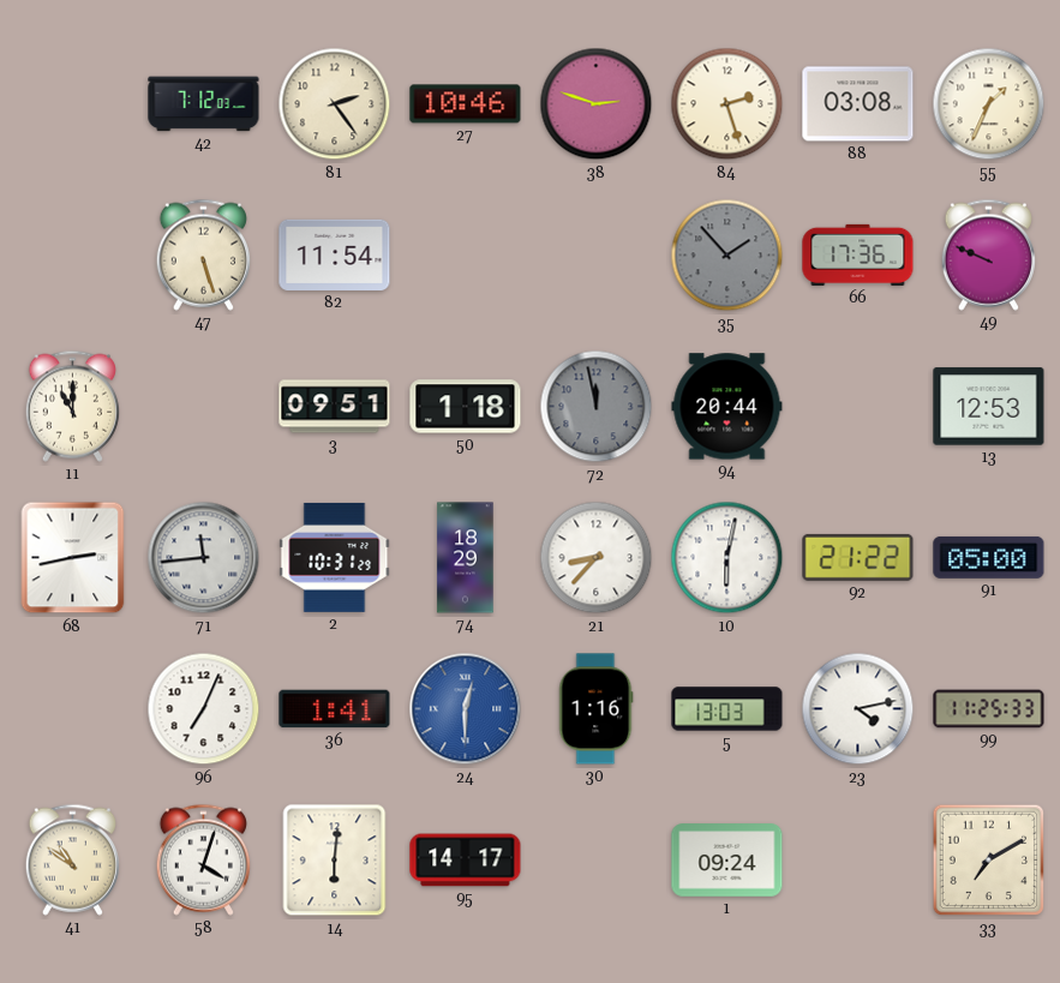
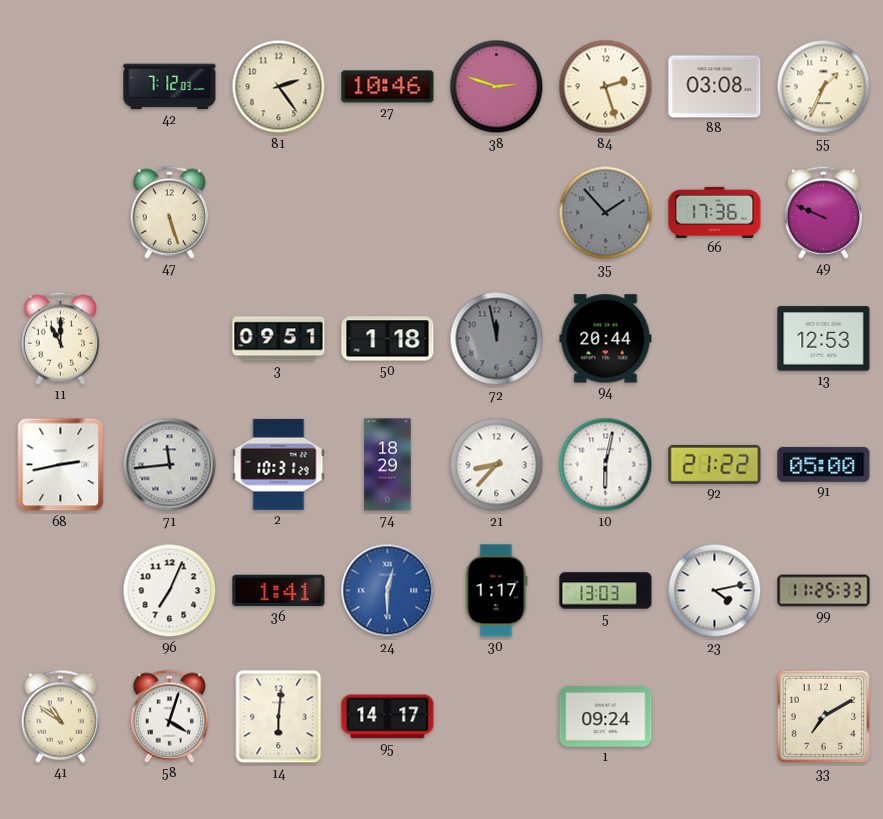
82: 11:54 -> none
30: 1:16 -> 1:17
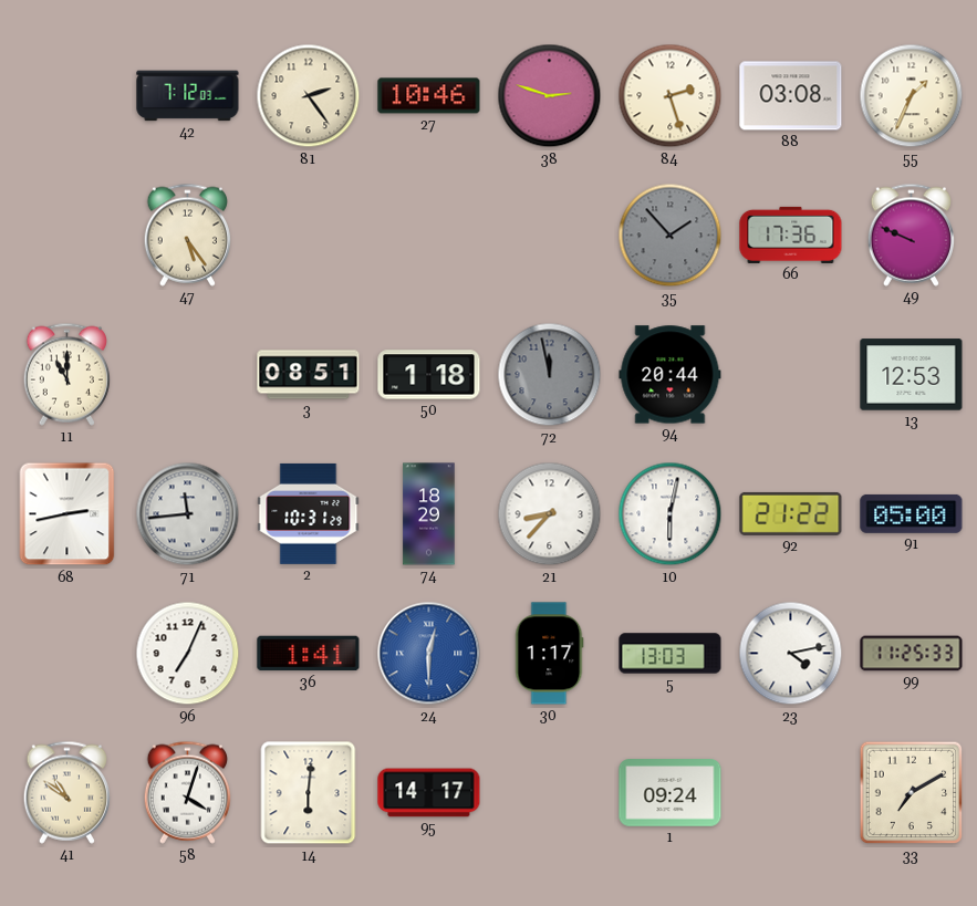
47: 5:27 -> 5:24
3: 09:51 -> 08:51
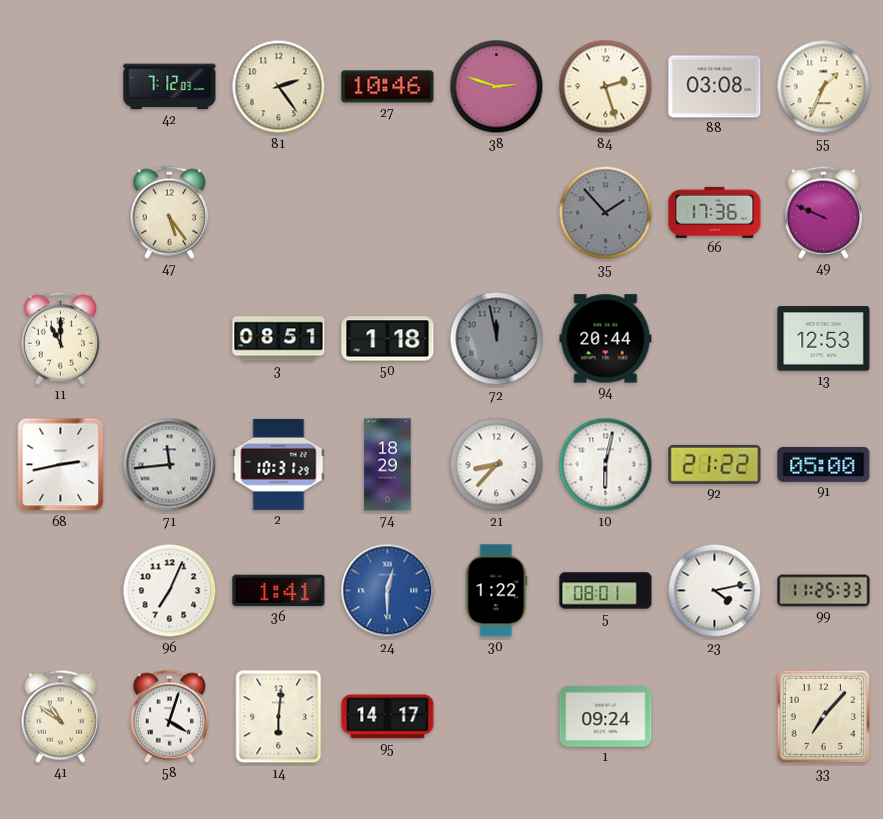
30: 1:17 -> 1:22
5: 13:03 -> 08:01
33: 7:10 -> 7:07
